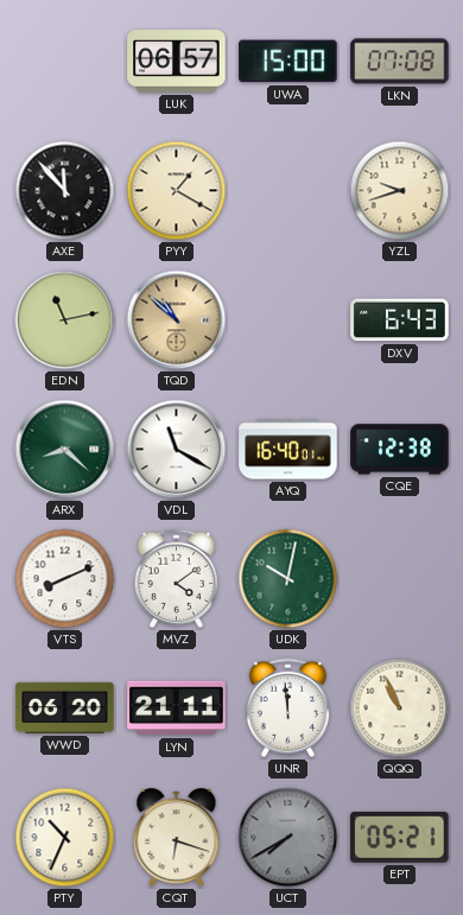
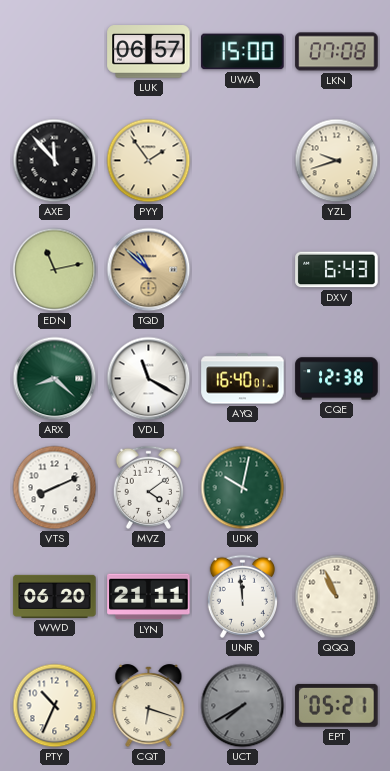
PYY: 1:20 -> 1:54
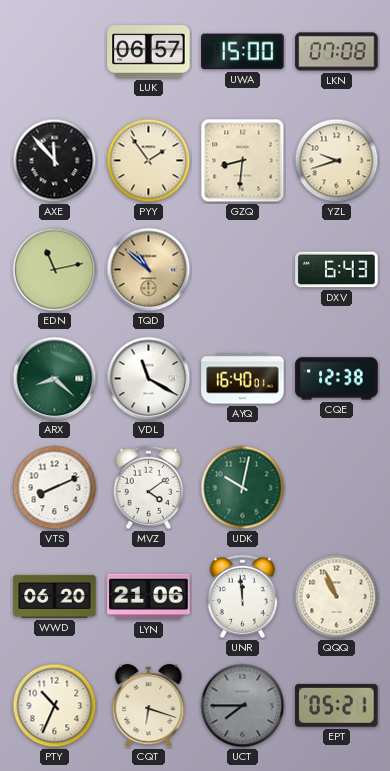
GZQ: none -> 8:31
LYN: 21:11 -> 21:06
UCT: 7:40 -> 7:45
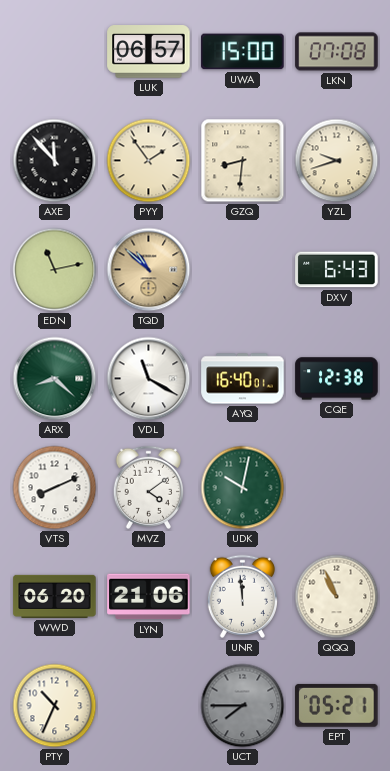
CQT: 6:18 -> none
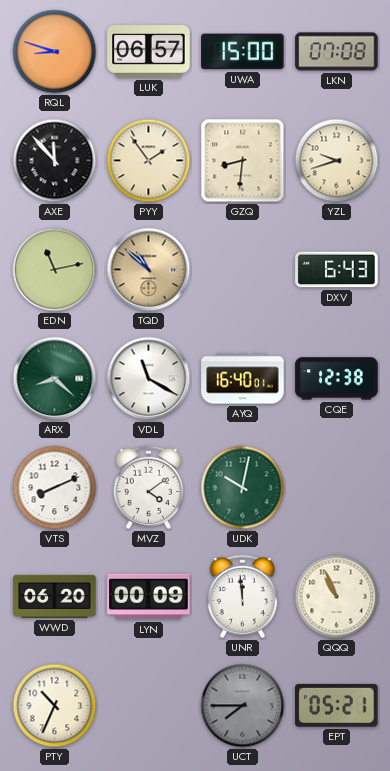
RQL: none -> 8:48
LYN: 21:06 -> 00:09
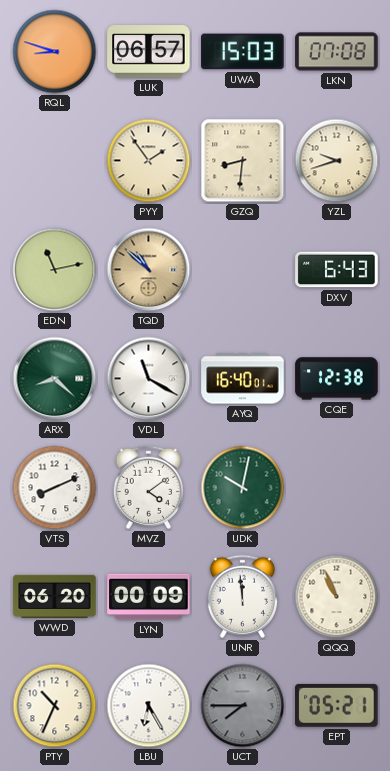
UWA: 15:00 -> 15:03
AXE: 11:53 -> none
LBU: none -> 6:25
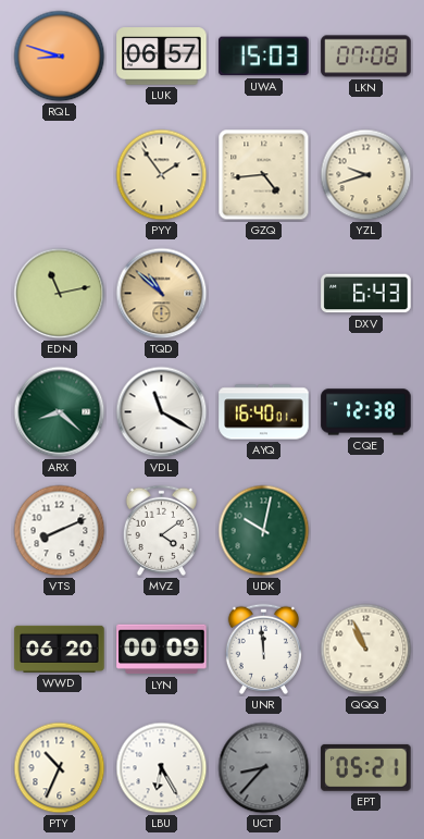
GZQ: 8:31 -> 4:44
UCT: 7:45 -> 8:37
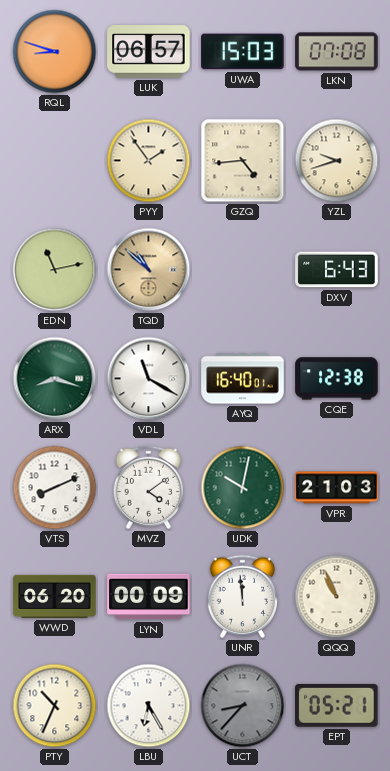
ARX: 8:22 -> 8:18
VPR: none -> 21:03
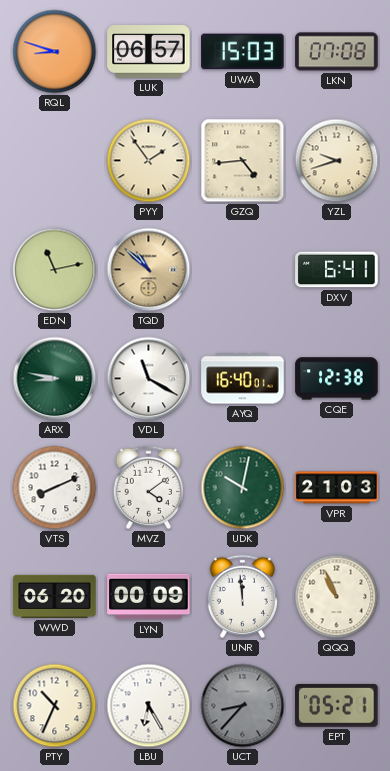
DXV: 6:43 -> 6:41
ARX: 8:18 -> 8:47
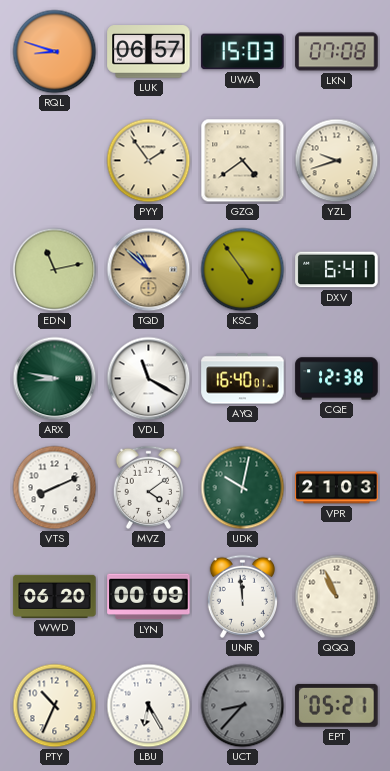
GZQ: 4:44 -> 4:39
KSC: none -> 4:54
